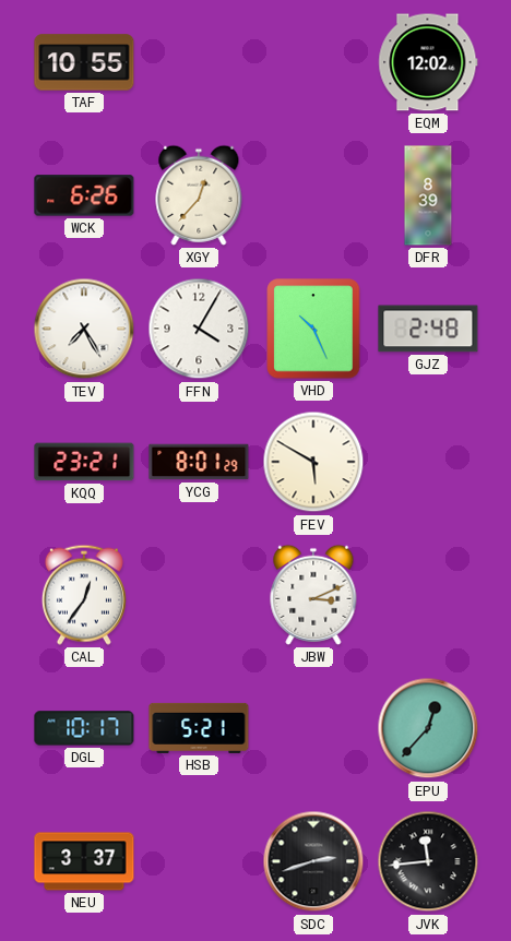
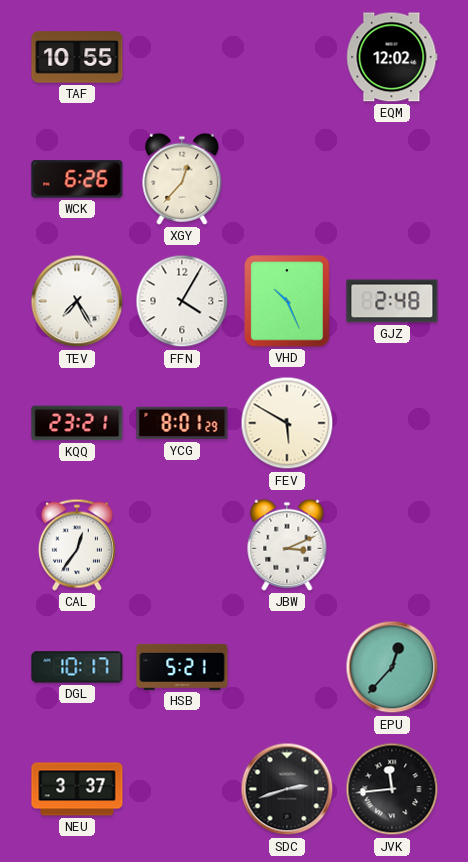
DFR: 8:39 -> none
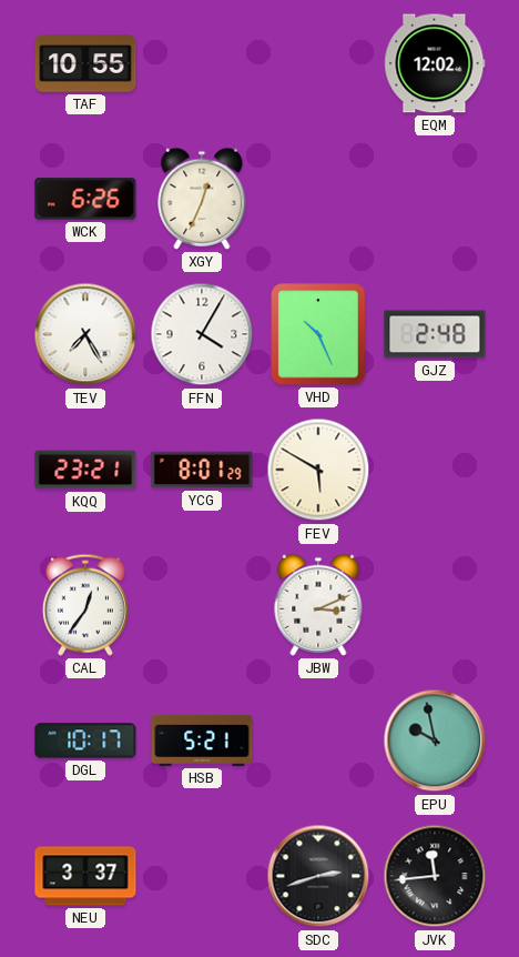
XGY: 12:37 -> 12:34
EPU: 12:37 -> 9:58
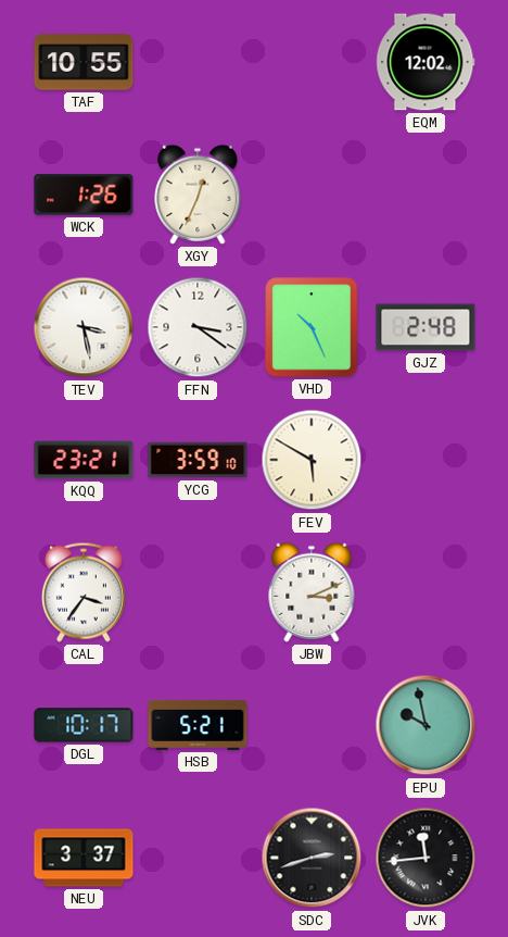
WCK: 6:26 -> 1:26
TEV: 7:25 -> 3:28
FFN: 4:05 -> 3:21
YCG: 8:01 -> 3:59
CAL: 12:36 -> 3:36
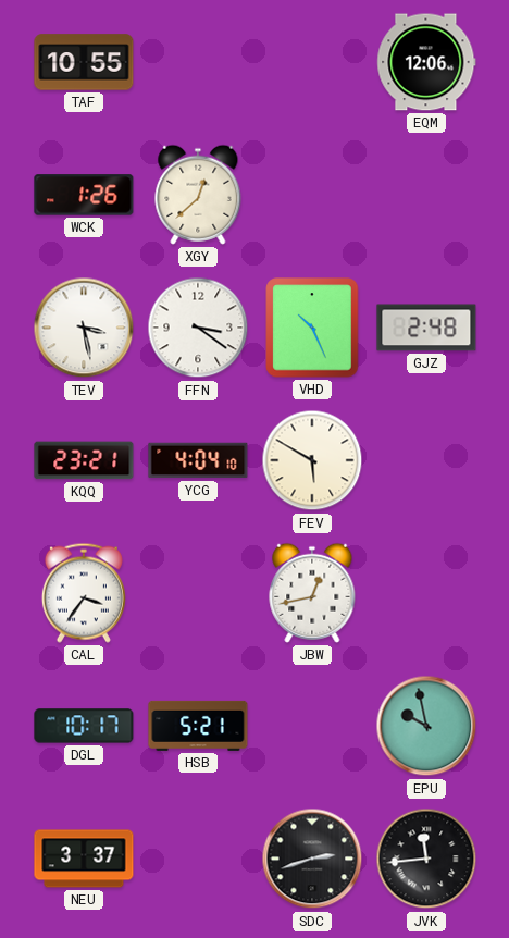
EQM: 12:02 -> 12:06
XGY: 12:34 -> 12:38
YCG: 3:59 -> 4:04
JBW: 3:11 -> 12:43
